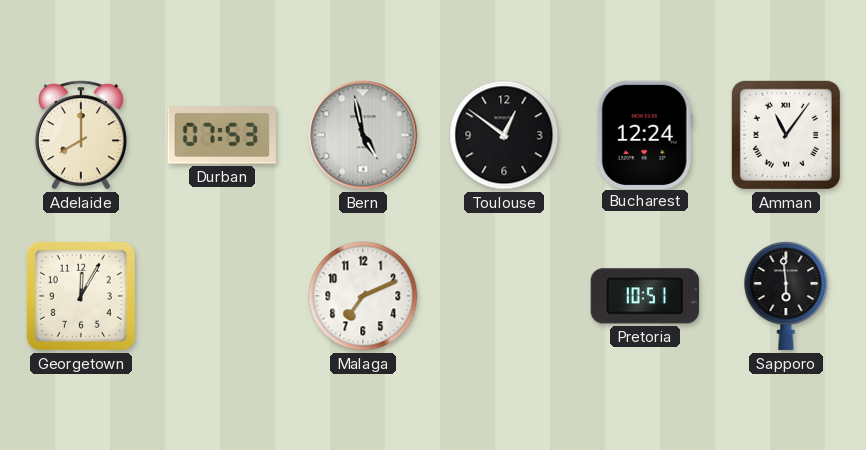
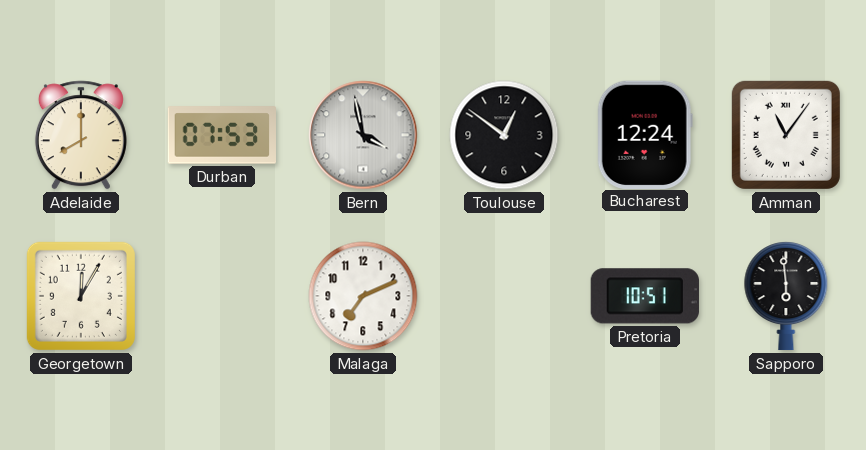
Bern: 4:58 -> 3:58
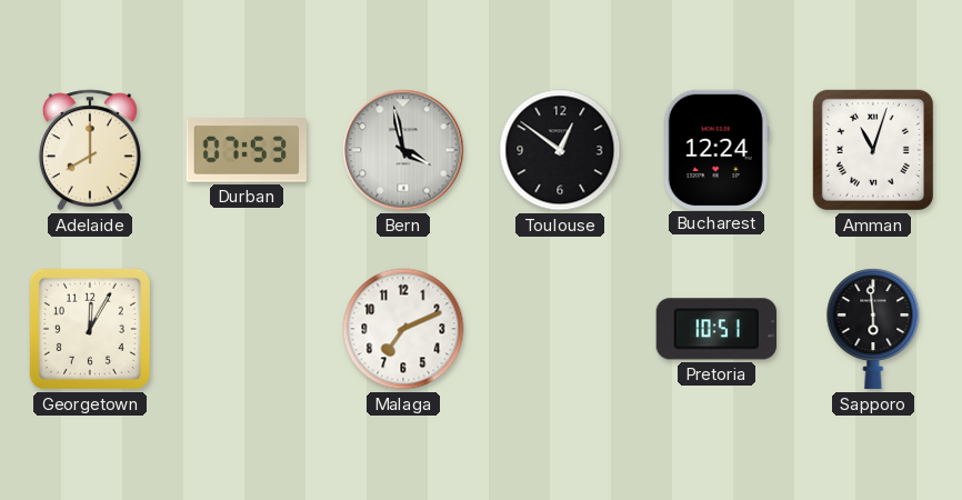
Amman: 11:06 -> 11:03
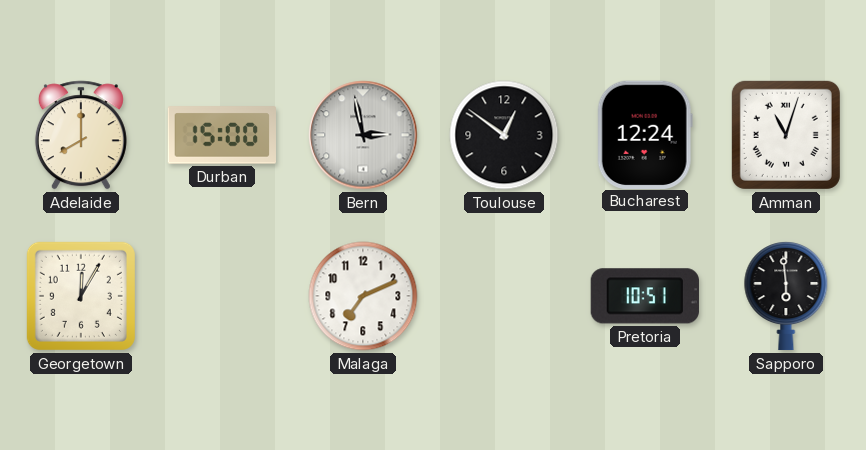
Durban: 07:53 -> 15:00
Bern: 3:58 -> 2:58
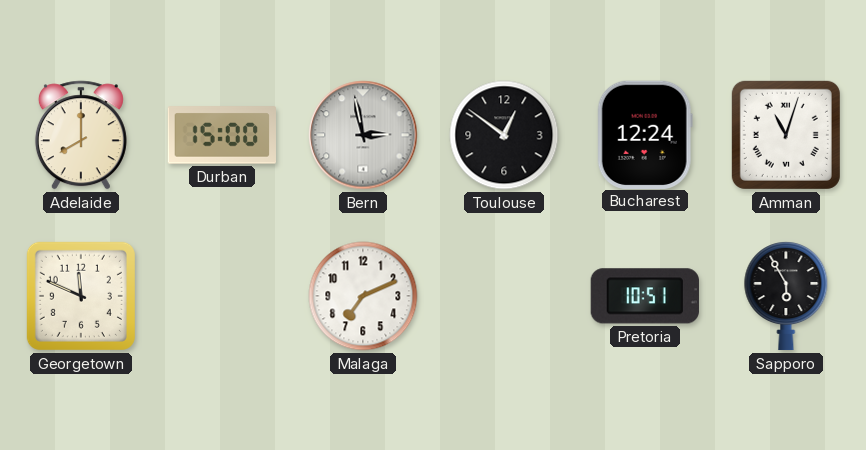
Georgetown: 12:05 -> 11:49
Sapporo: 5:59 -> 5:55
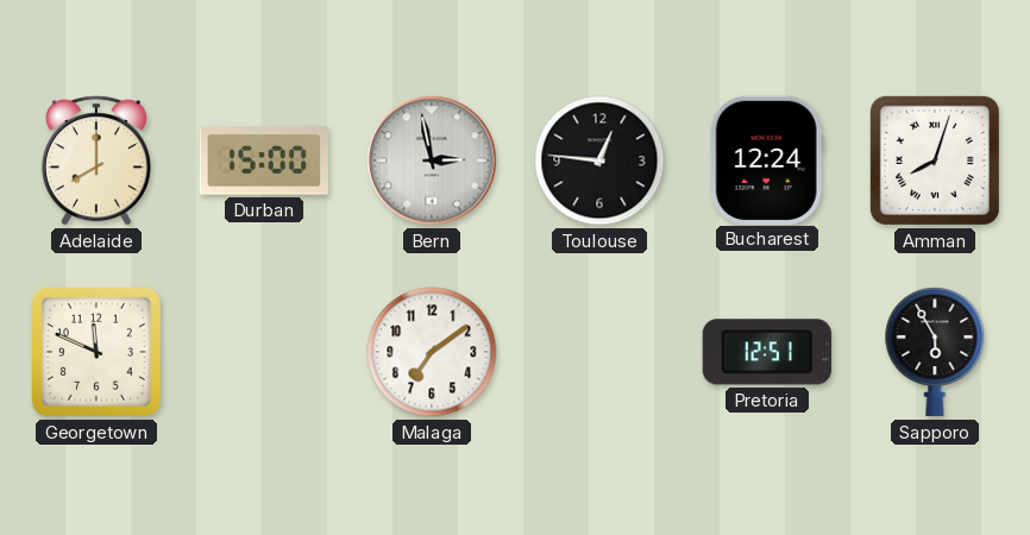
Toulouse: 12:51 -> 12:46
Amman: 11:03 -> 8:03
Malaga: 7:11 -> 7:09
Pretoria: 10:51 -> 12:51
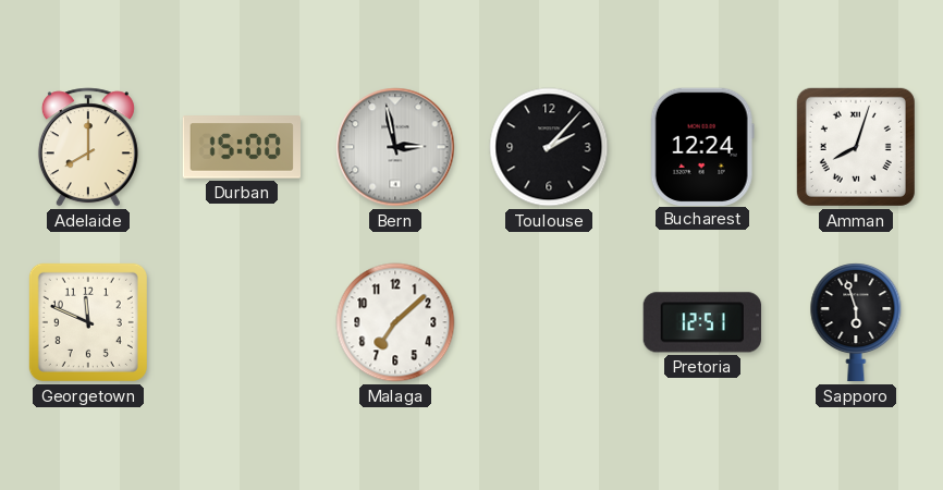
Toulouse: 12:46 -> 2:07
Malaga: 7:09 -> 7:08
Sapporo: 5:55 -> 5:57
